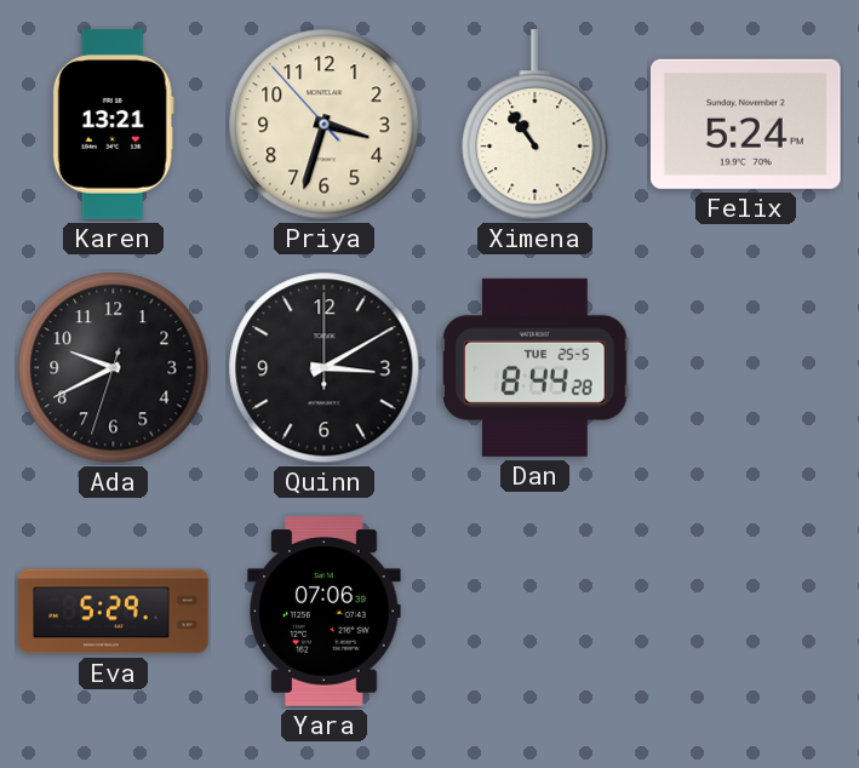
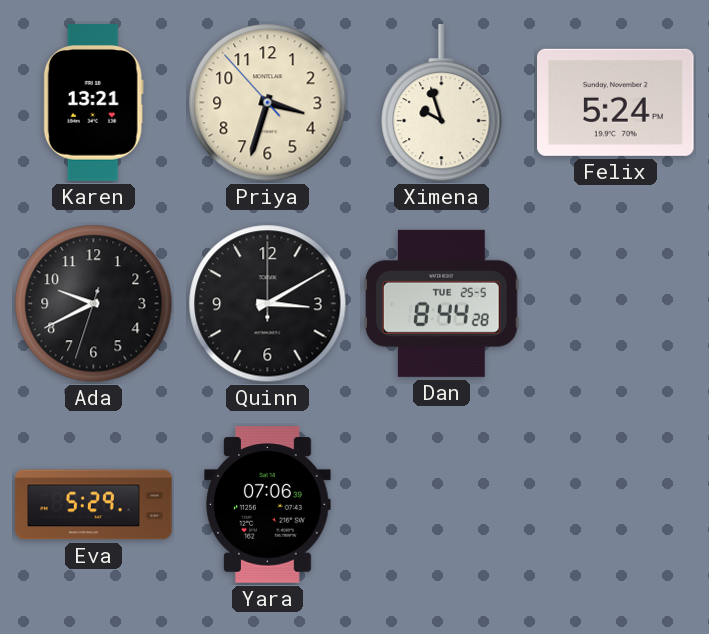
Ximena: 10:54 -> 9:57
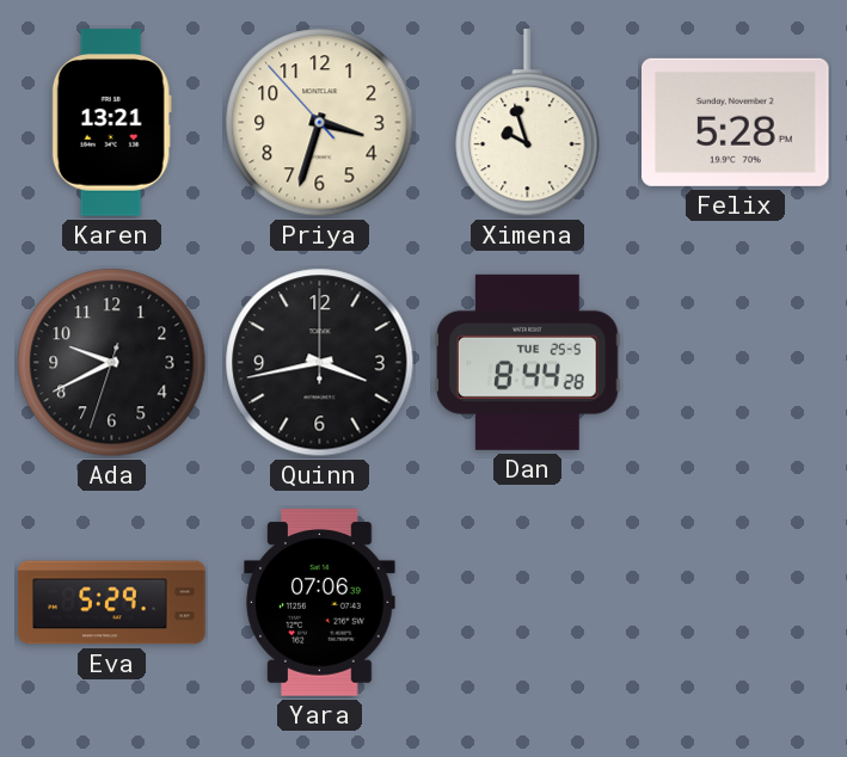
Felix: 5:24 -> 5:28
Quinn: 3:10 -> 3:43
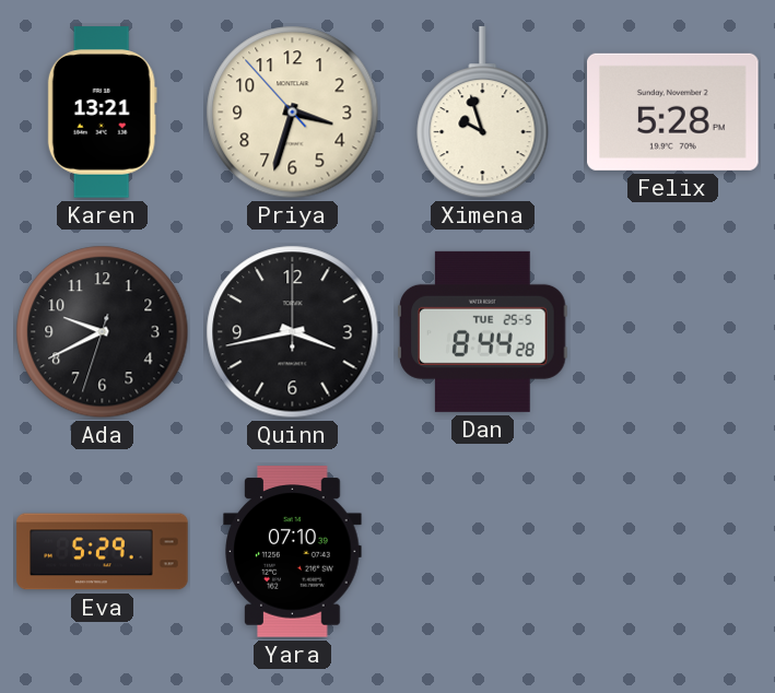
Yara: 07:06 -> 07:10
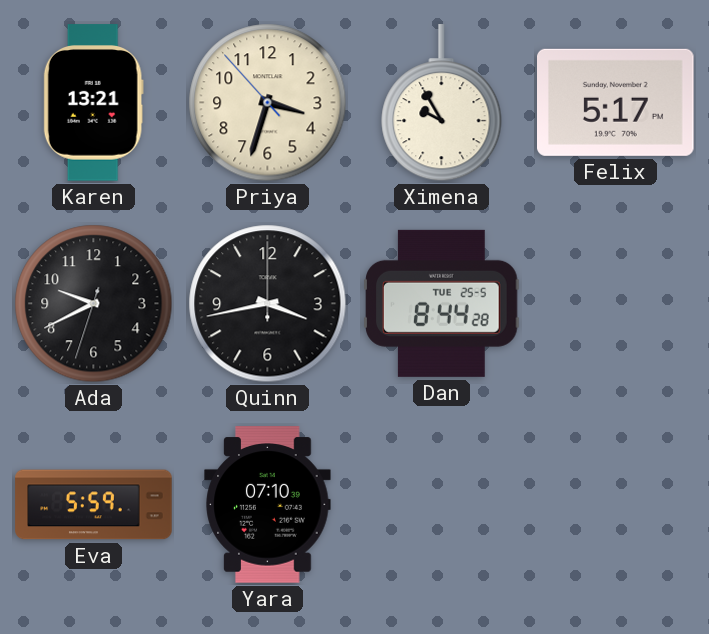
Ximena: 9:57 -> 9:55
Felix: 5:28 -> 5:17
Eva: 5:29 -> 5:59
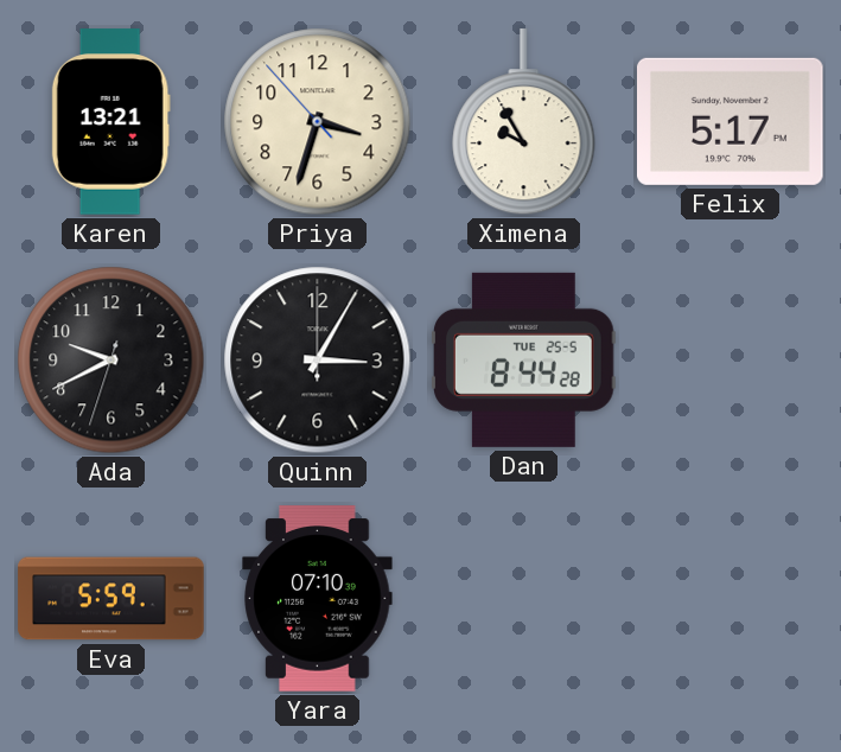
Quinn: 3:43 -> 3:05
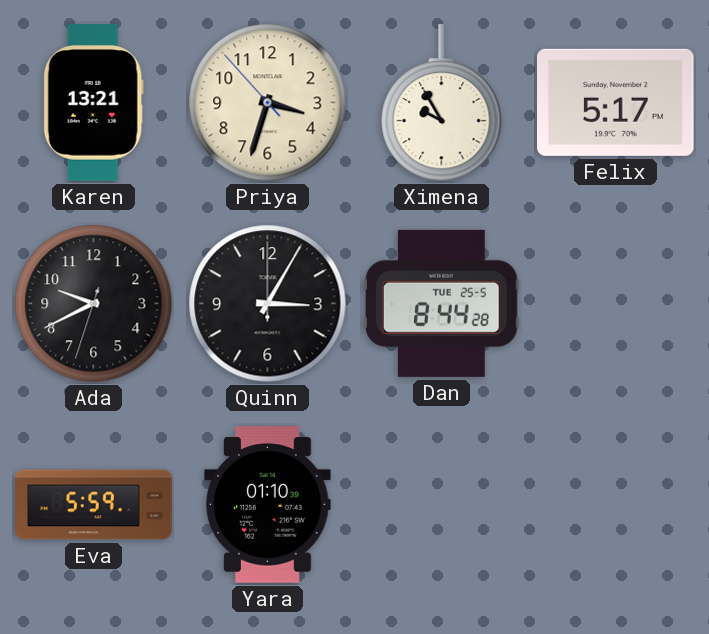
Yara: 07:10 -> 01:10
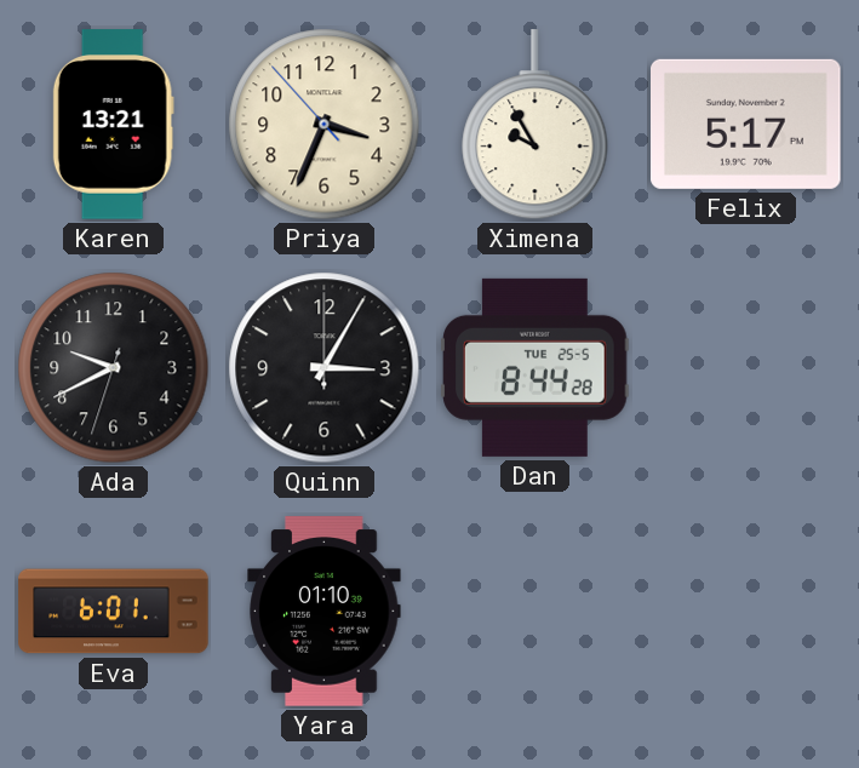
Priya: 3:32 -> 3:33
Eva: 5:59 -> 6:01
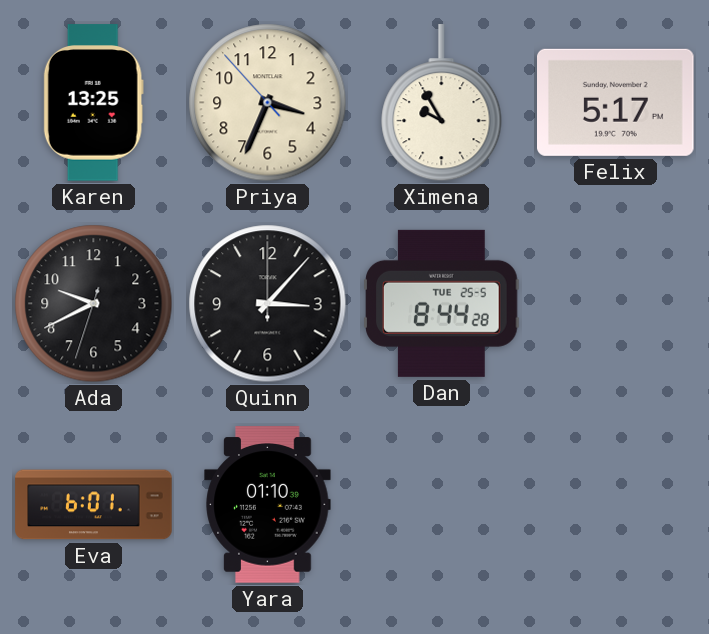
Karen: 13:21 -> 13:25
Quinn: 3:05 -> 3:07
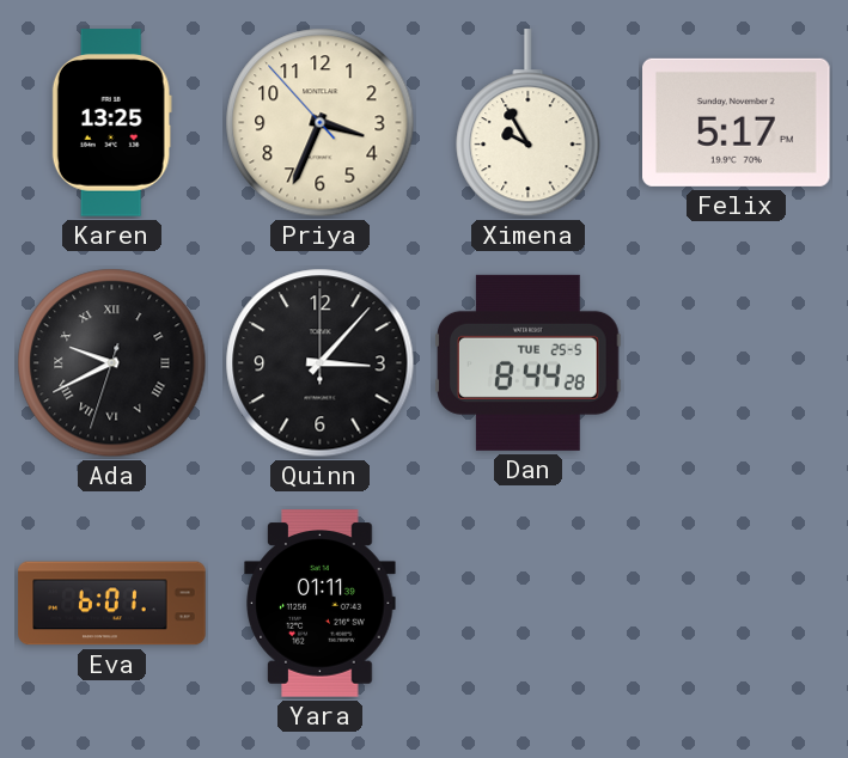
Ada numerals: Arabic -> Roman
Yara: 01:10 -> 01:11
